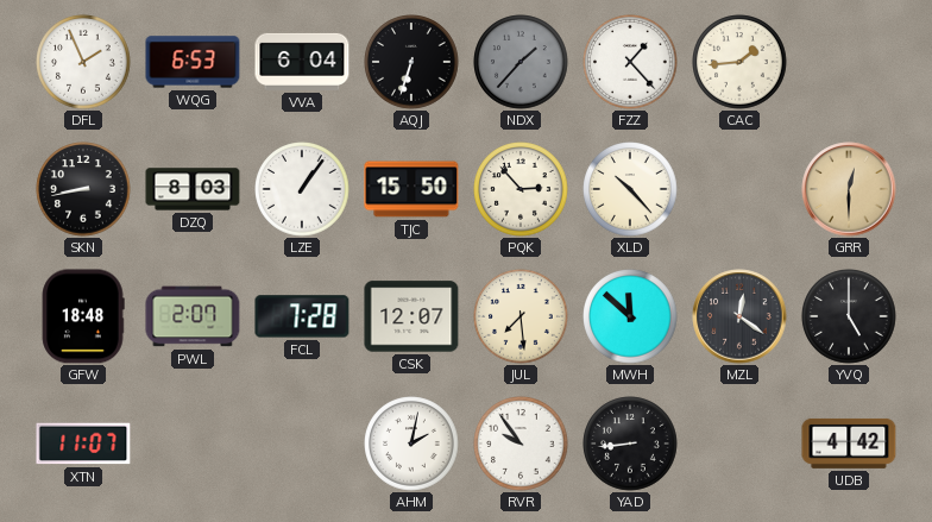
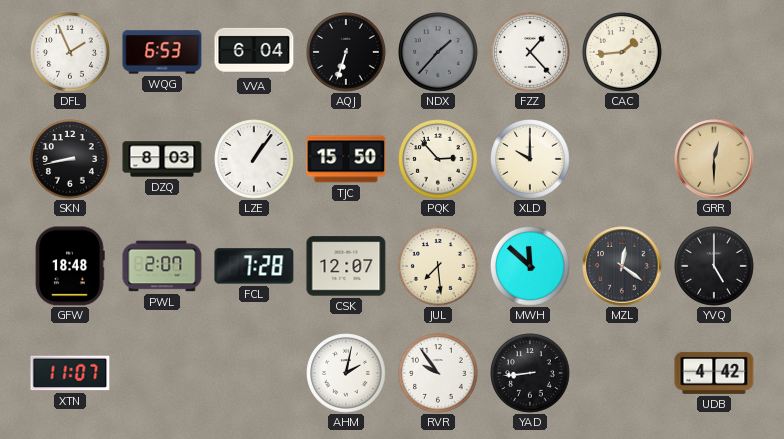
XLD: 10:23 -> 10:00
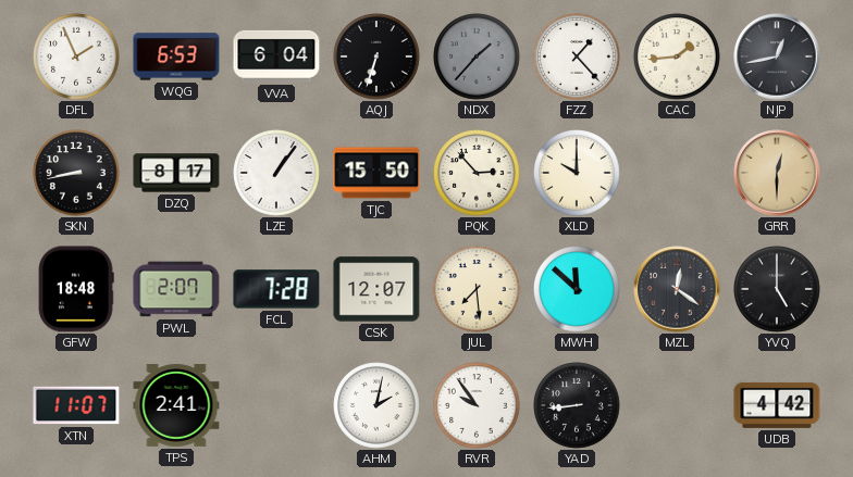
NJP: none -> 12:43
DZQ: 8:03 -> 8:17
TPS: none -> 2:41
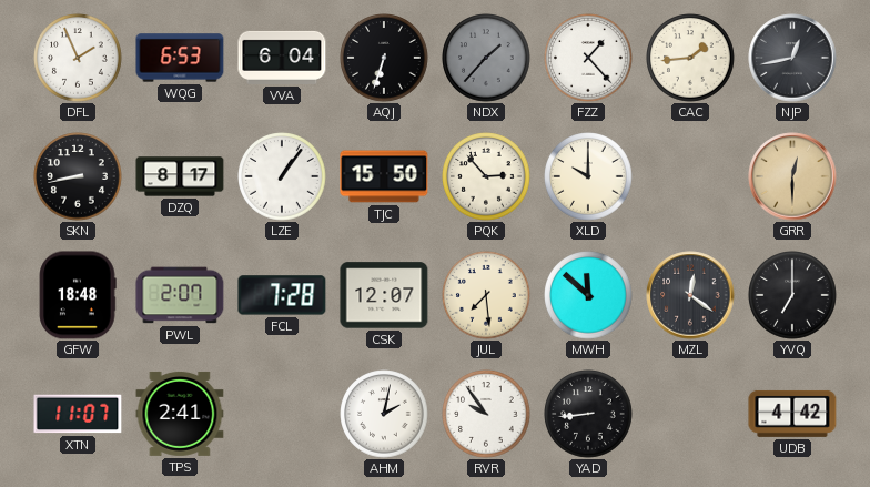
YVQ: 5:00 -> 7:00
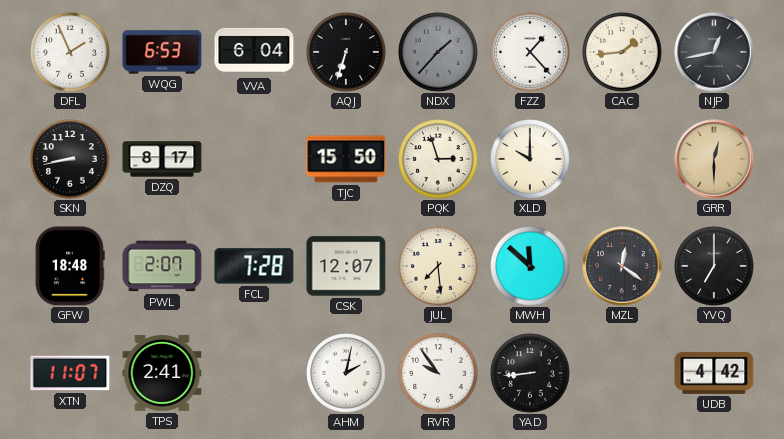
LZE: 1:06 -> none
PQK: 2:53 -> 2:57
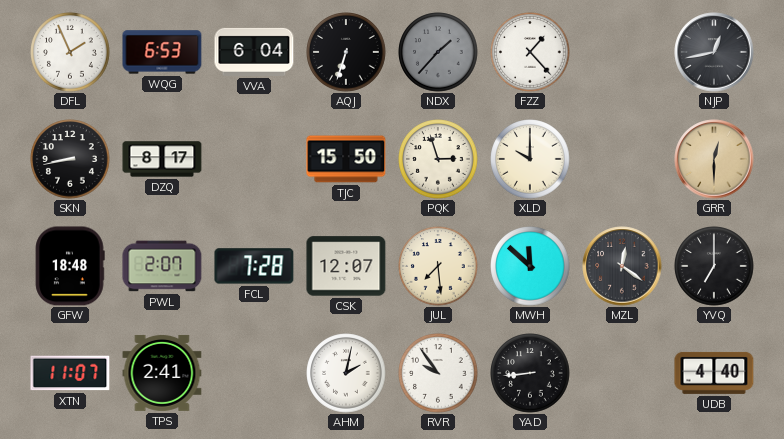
CAC: 1:44 -> none
UDB: 4:42 -> 4:40
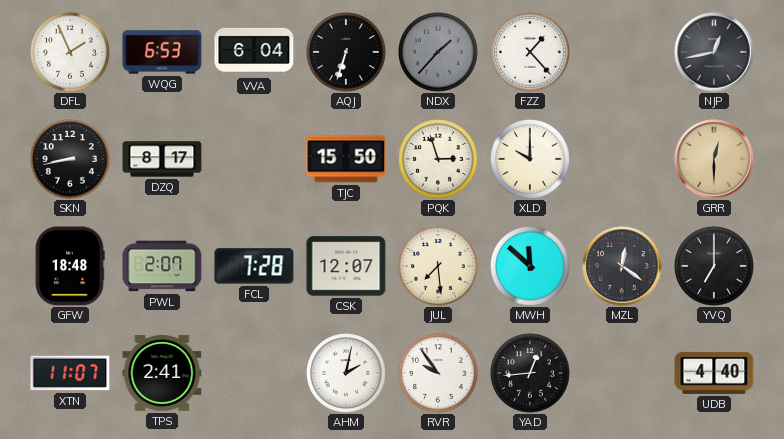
YAD: 8:44 -> 12:44
